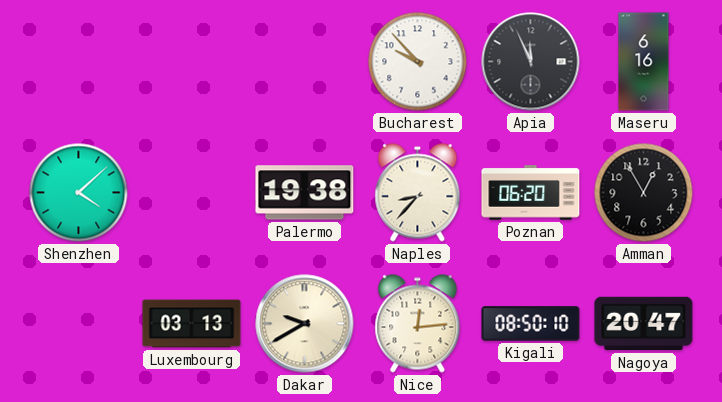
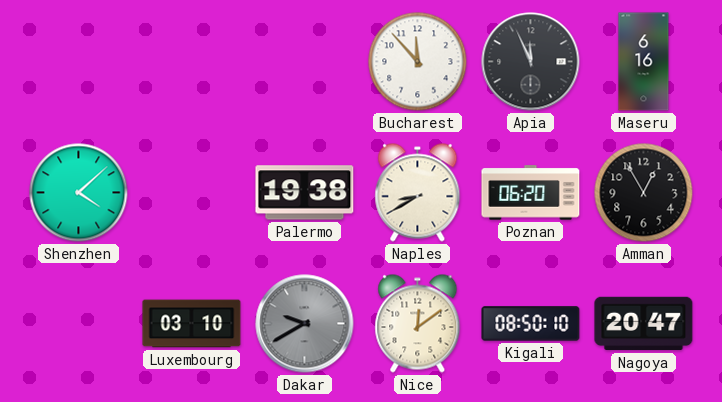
Bucharest: 9:53 -> 11:53
Naples: 8:37 -> 8:40
Luxembourg: 03:13 -> 03:10
Dakar dial: cream -> grey
Nice: 12:14 -> 12:09
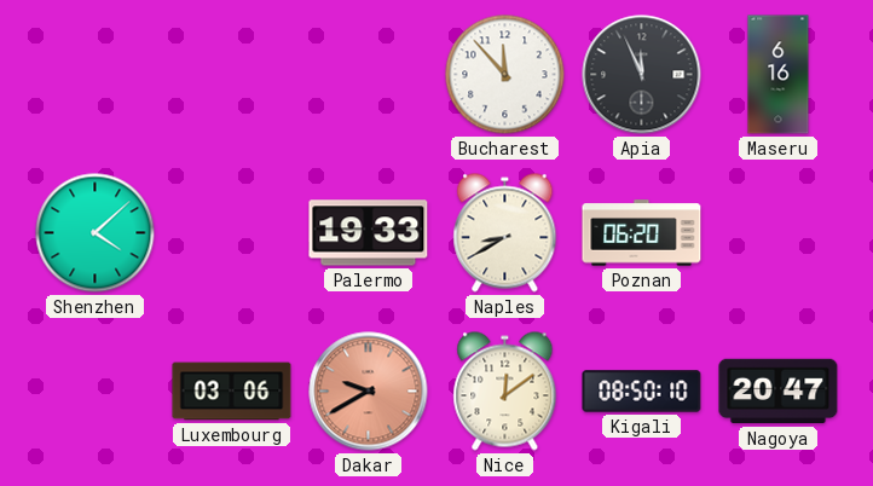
Palermo: 19:38 -> 19:33
Amman: 12:55 -> none
Luxembourg: 03:10 -> 03:06
Dakar dial: grey -> salmon
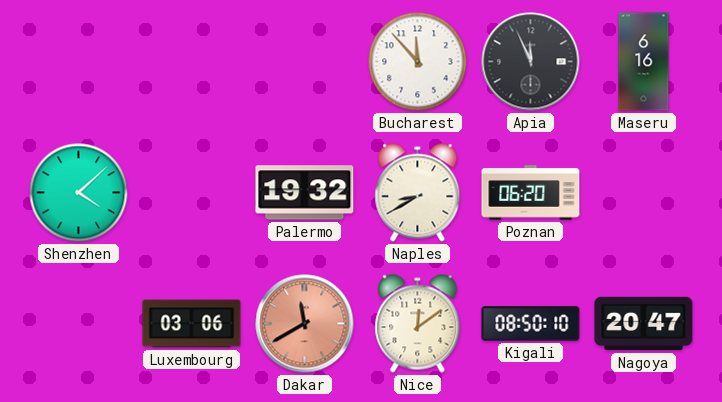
Palermo: 19:33 -> 19:32
Dakar: 9:40 -> 11:40
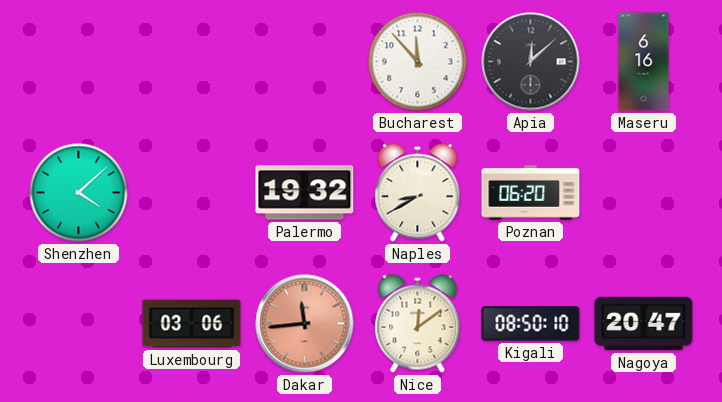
Apia: 11:56 -> 12:08
Dakar: 11:40 -> 11:44
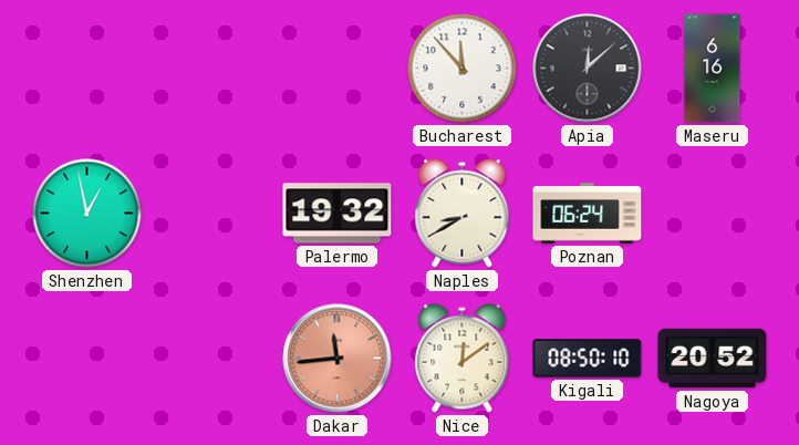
Shenzhen: 4:08 -> 12:58
Poznan: 06:20 -> 06:24
Luxembourg: 03:06 -> none
Nagoya: 20:47 -> 20:52
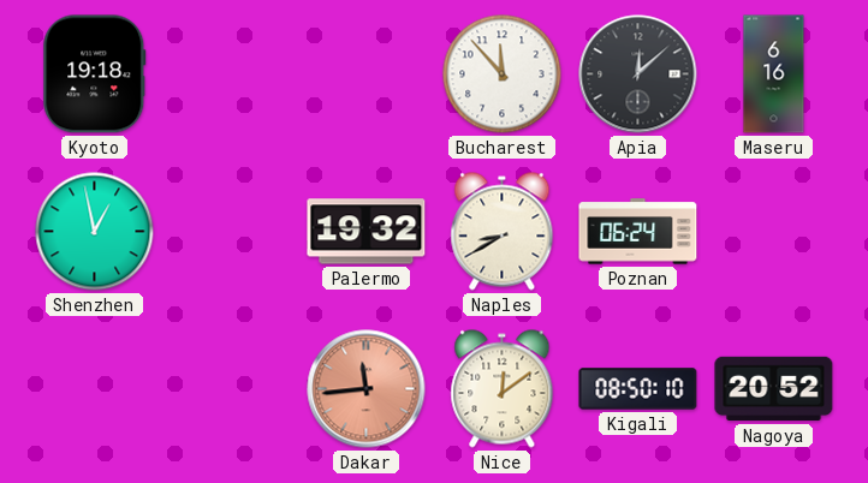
Kyoto: none -> 19:18
